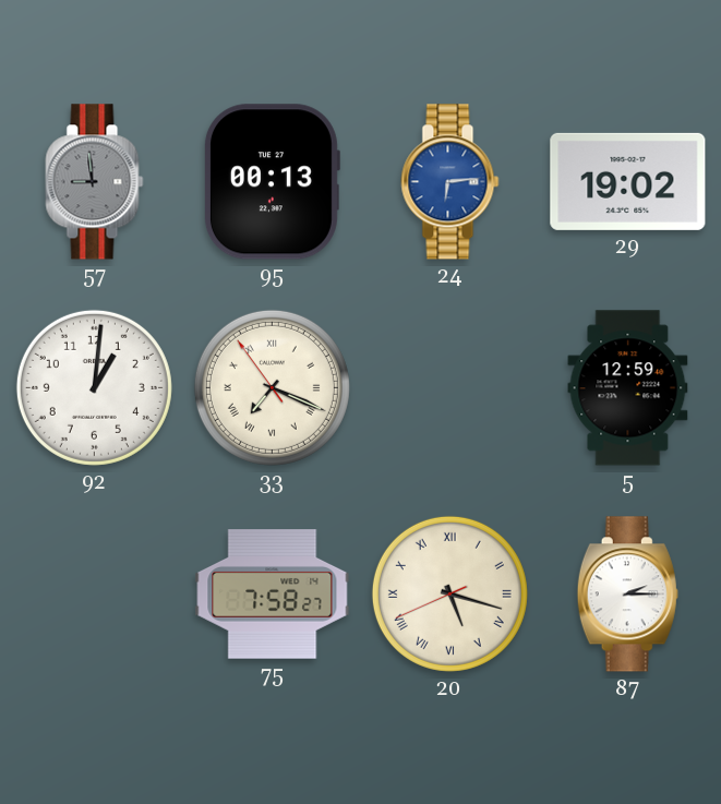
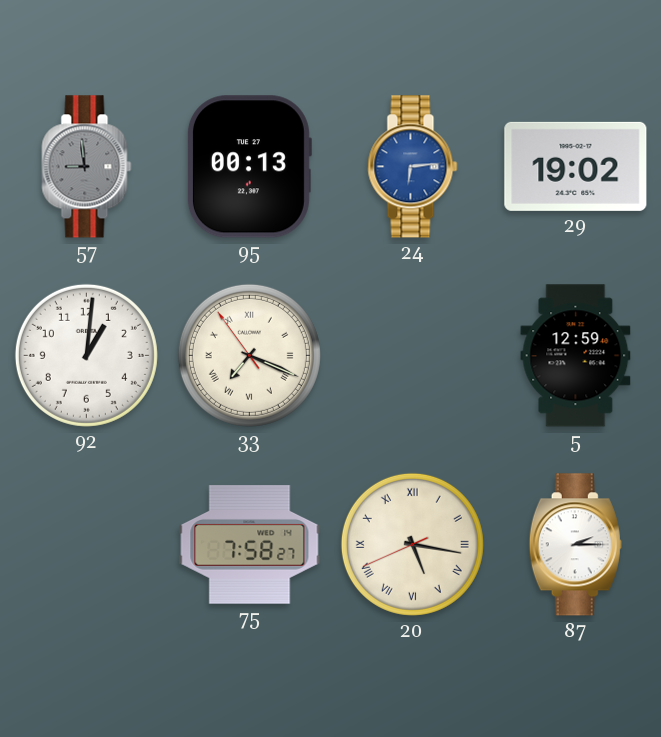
20: 5:17 -> 5:16
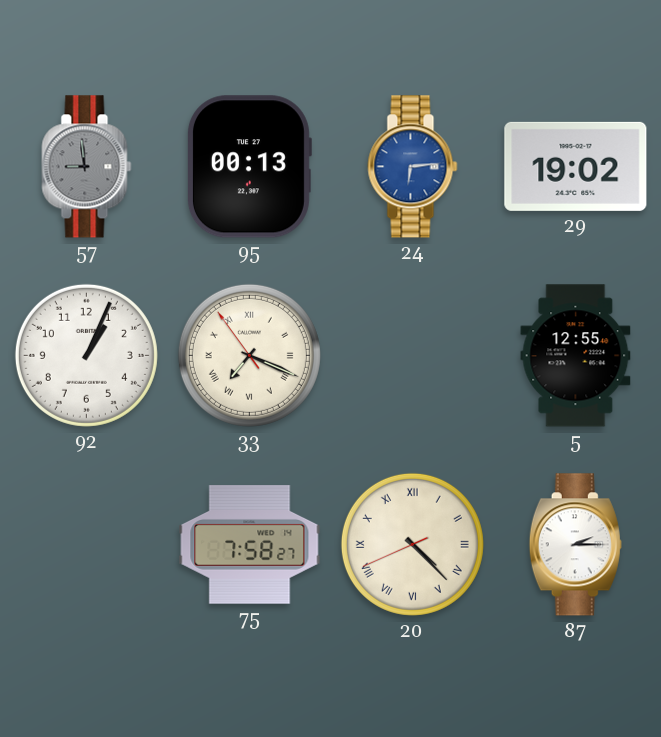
92: 1:01 -> 1:04
5: 12:59 -> 12:55
20: 5:16 -> 4:22
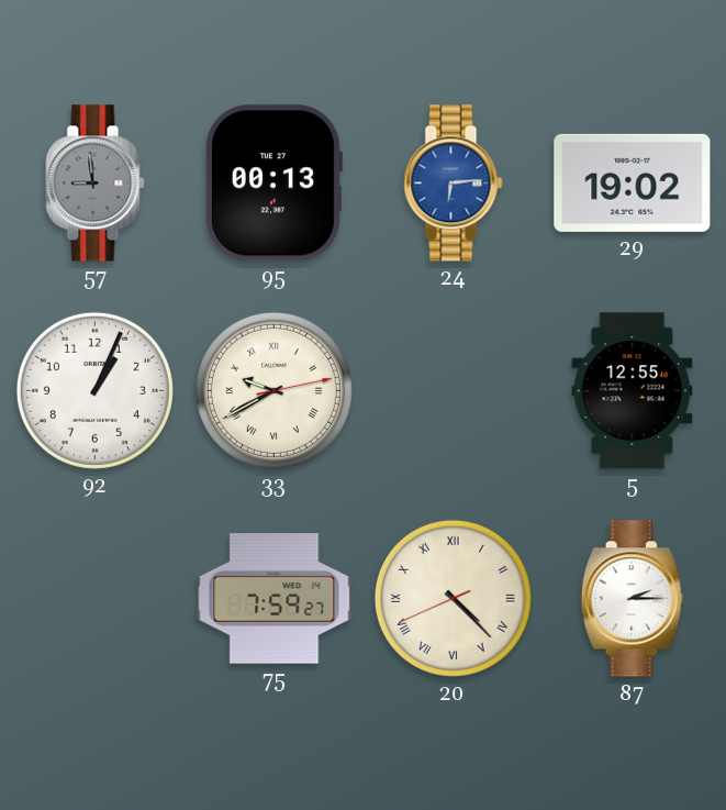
33: 7:18 -> 9:40
75: 7:58 -> 7:59
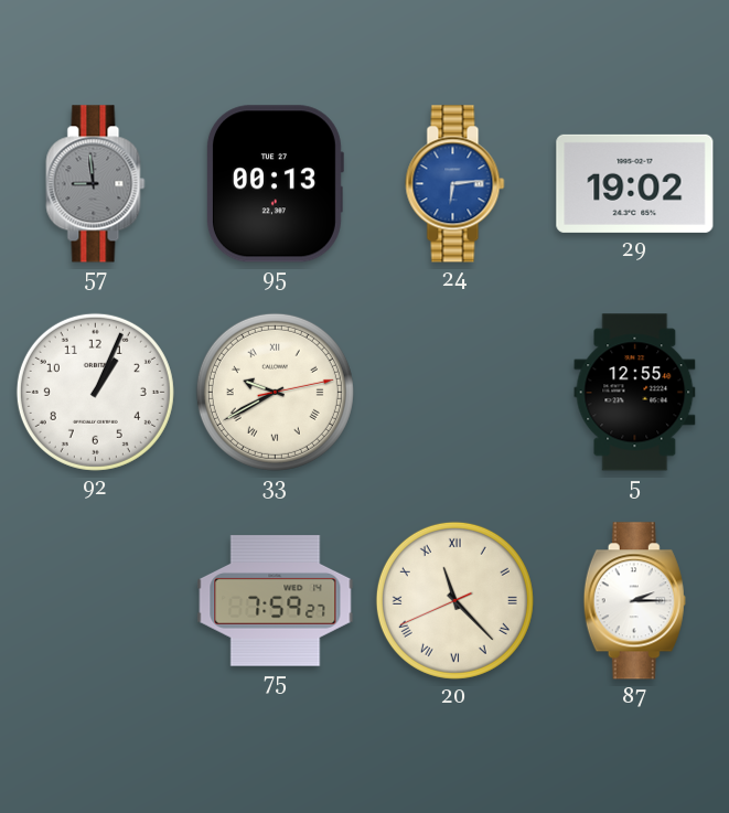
20: 4:22 -> 11:22
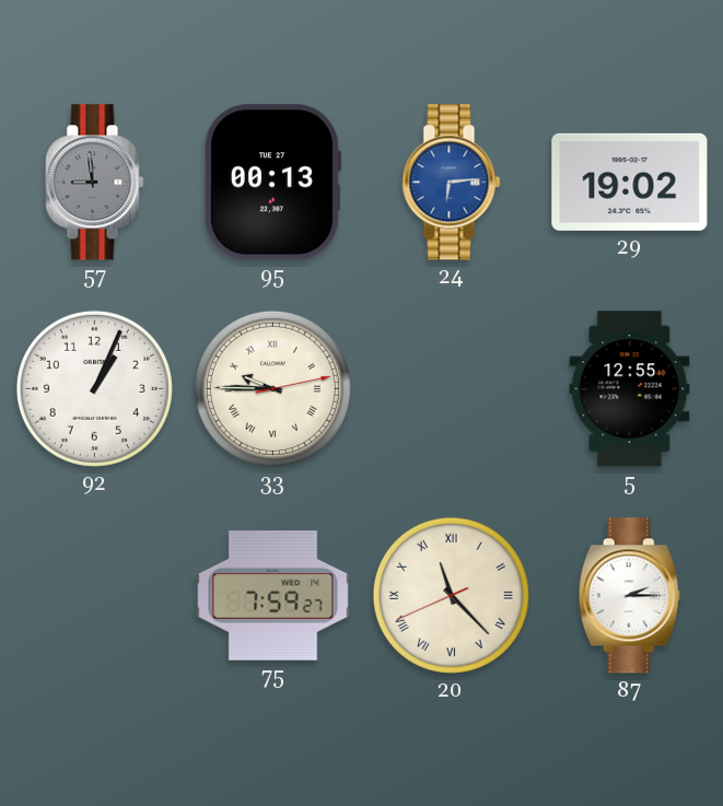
33: 9:40 -> 9:45
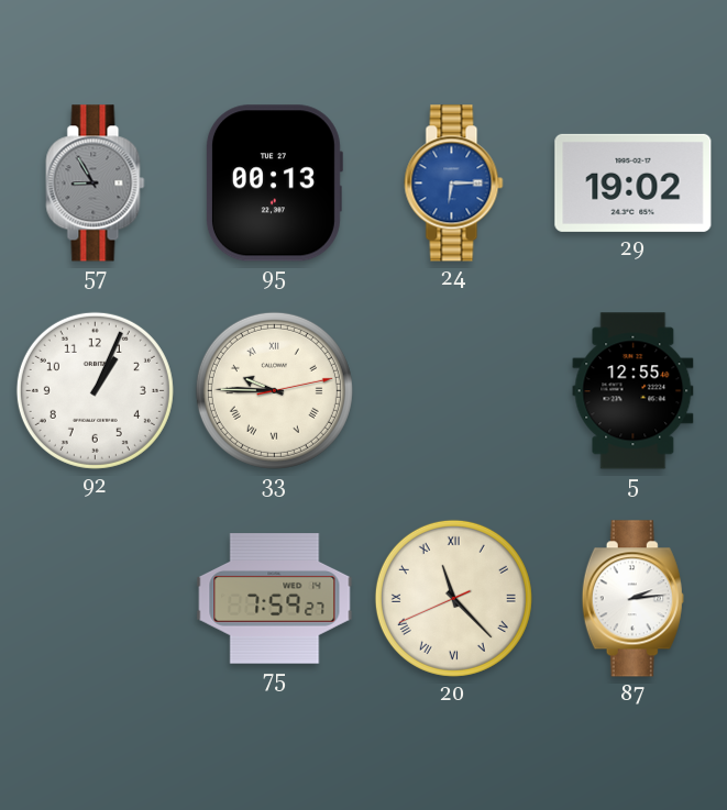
57: 8:59 -> 8:55
24: 6:14 -> 6:15
87: 2:15 -> 2:14
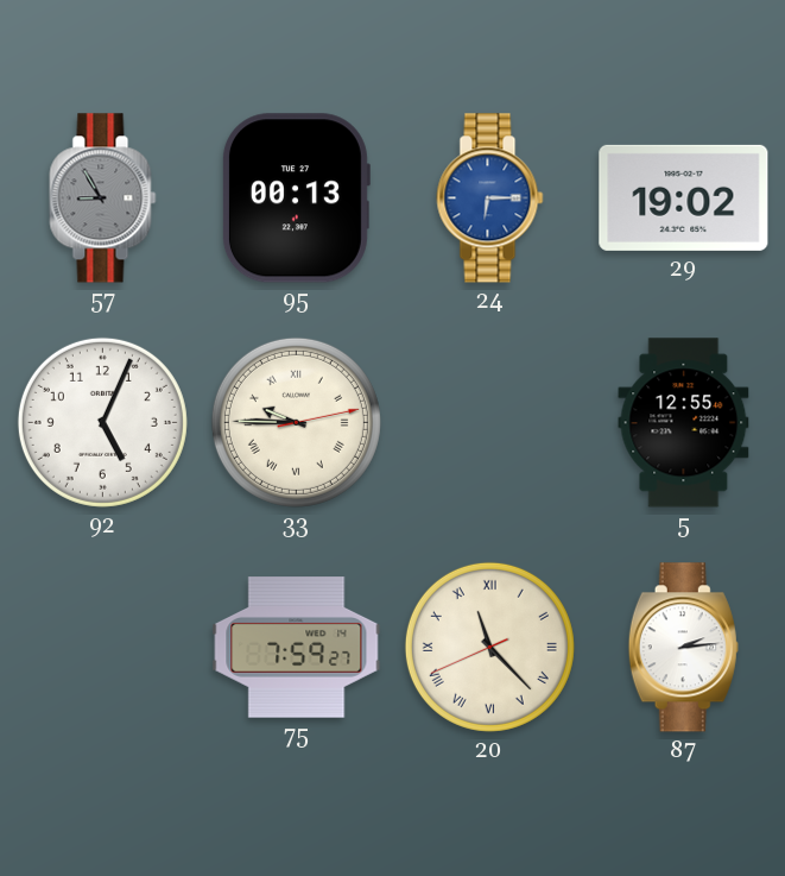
92: 1:04 -> 5:04
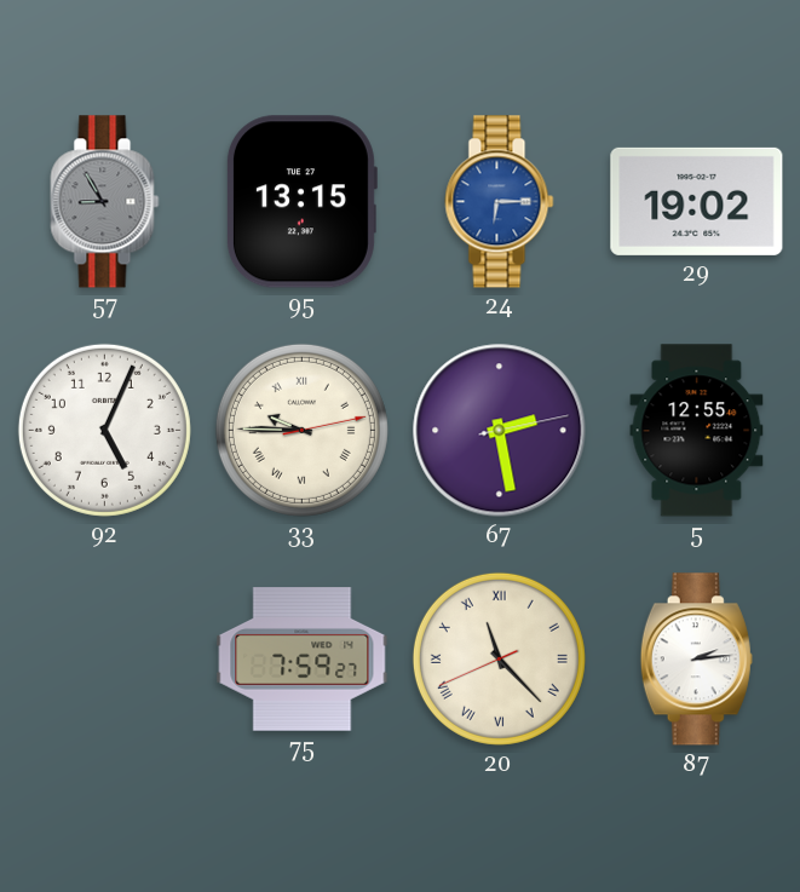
95: 00:13 -> 13:15
67: none -> 2:28
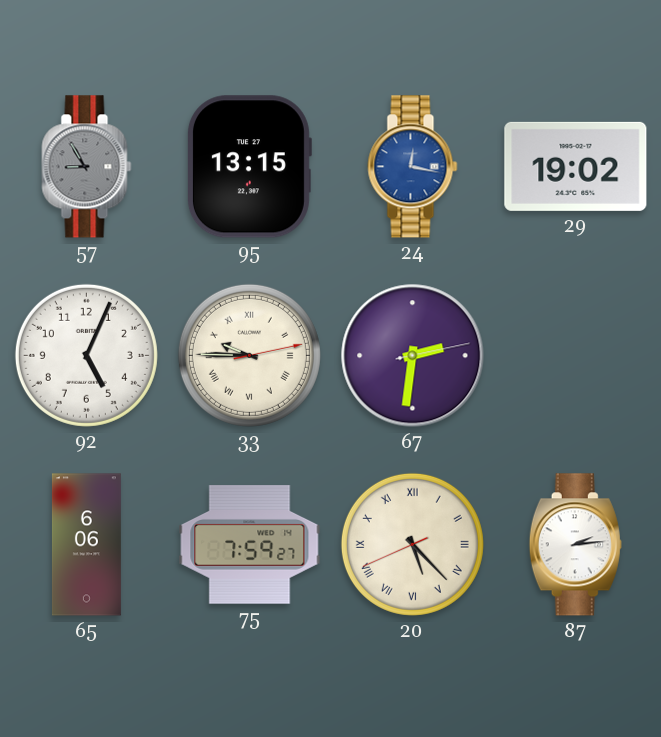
24: 6:15 -> 12:17
67: 2:28 -> 2:31
5: 12:55 -> none
65: none -> 6:06
20: 11:22 -> 5:22
